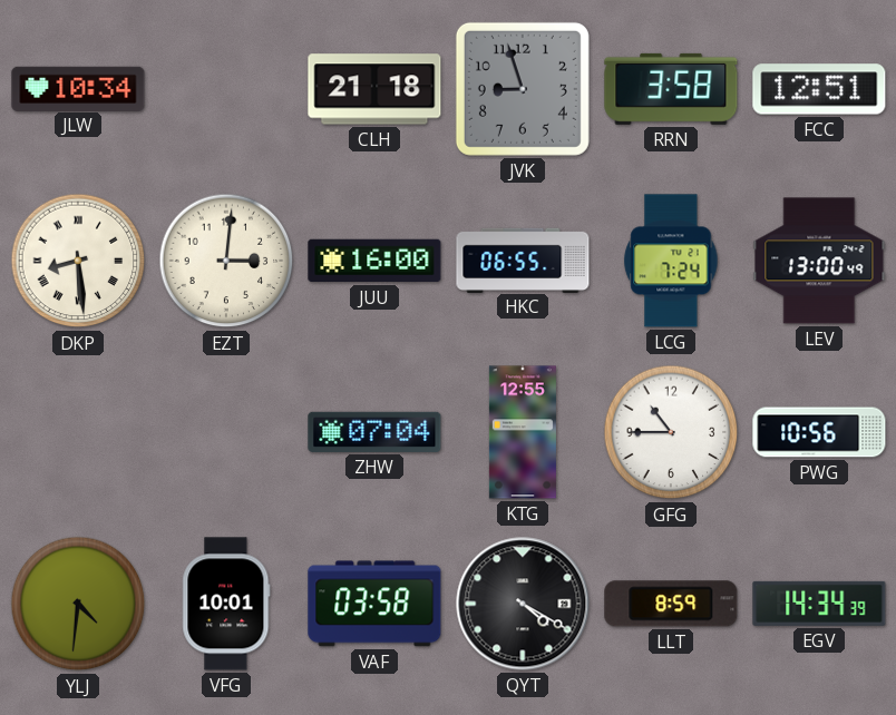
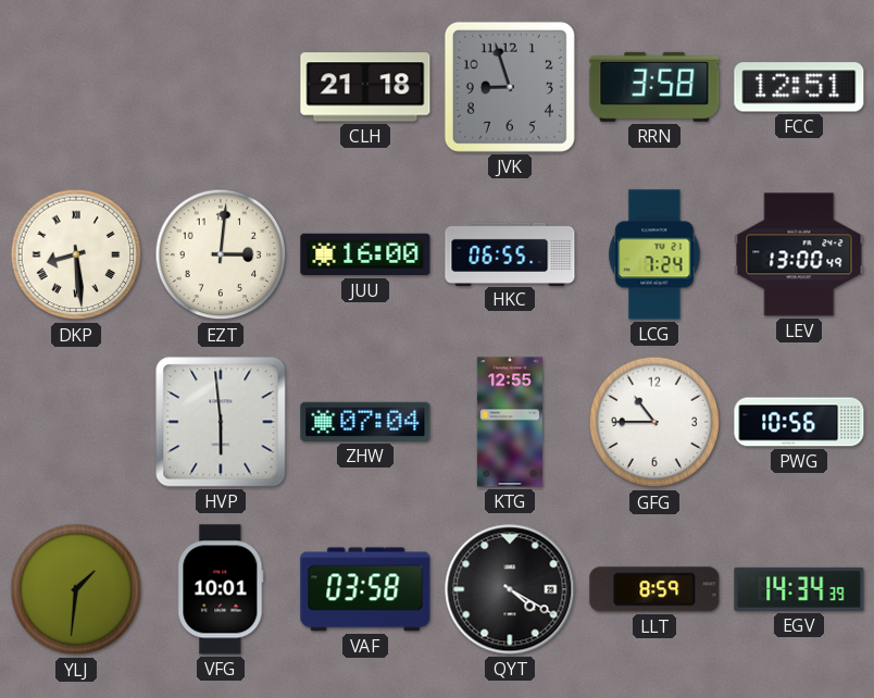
JLW: 10:34 -> none
HVP: none -> 5:59
YLJ: 4:31 -> 1:31
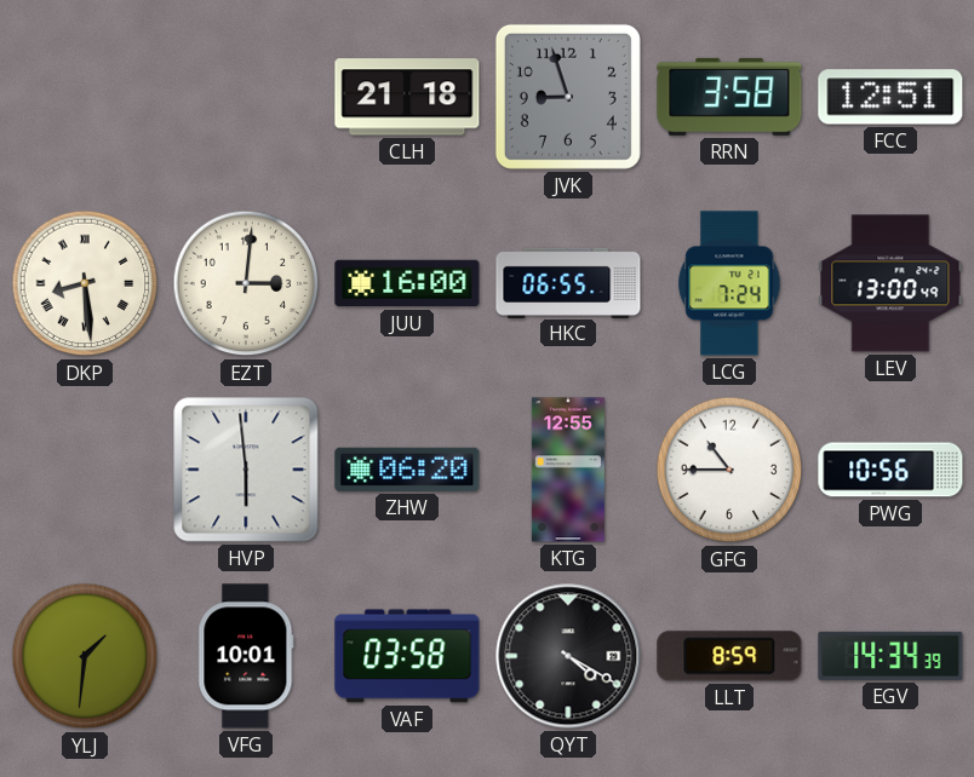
ZHW: 07:04 -> 06:20
